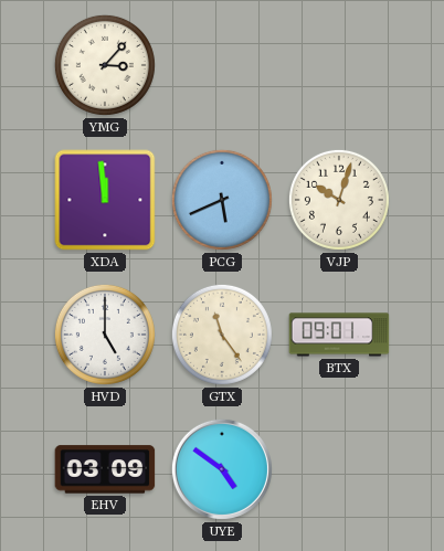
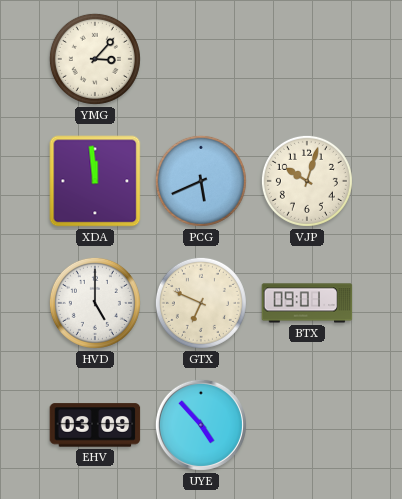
GTX: 11:24 -> 6:49
UYE: 4:51 -> 4:53
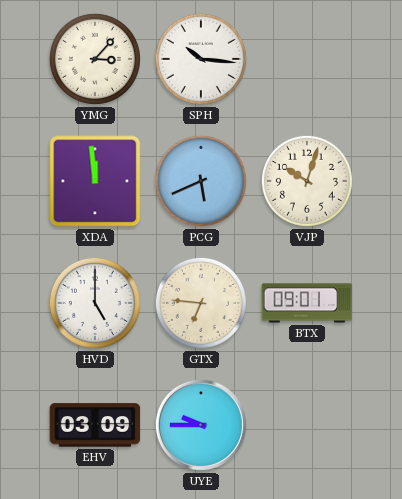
SPH: none -> 10:16
GTX: 6:49 -> 6:46
UYE: 4:53 -> 9:45
